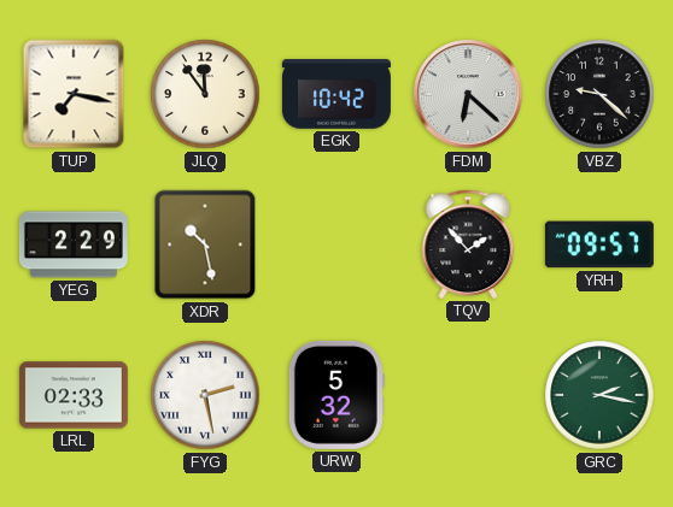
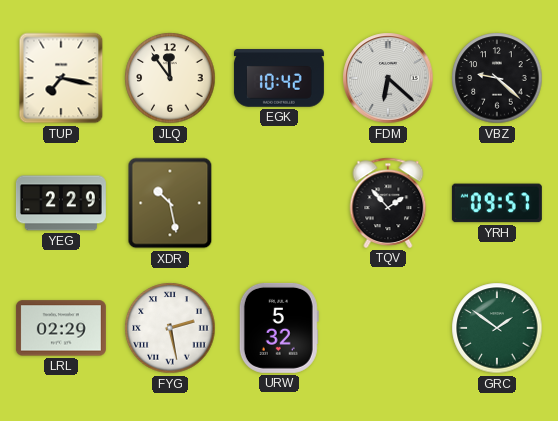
LRL: 02:33 -> 02:29
GRC: 2:17 -> 1:51
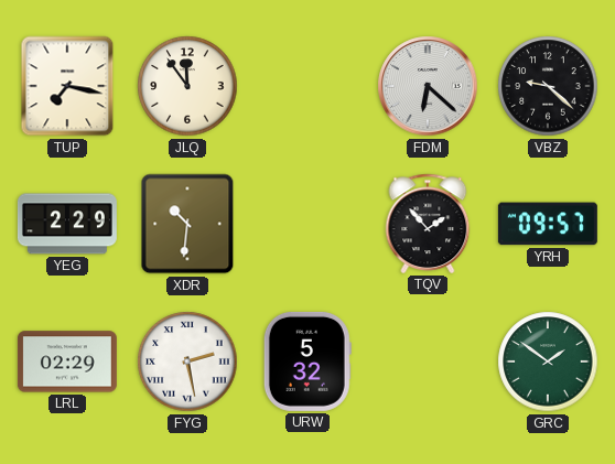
EGK: 10:42 -> none
XDR: 10:28 -> 10:31
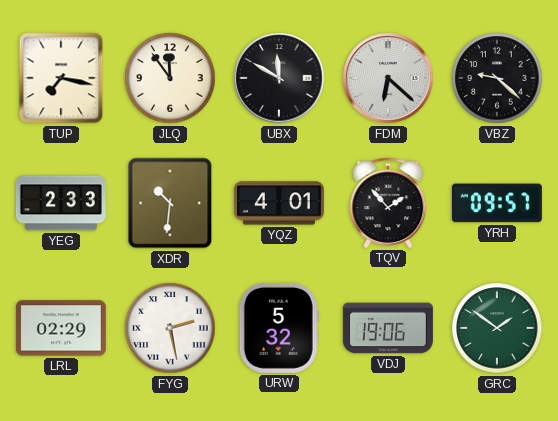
UBX: none -> 11:50
YEG: 2:29 -> 2:33
YQZ: none -> 4:01
VDJ: none -> 19:06
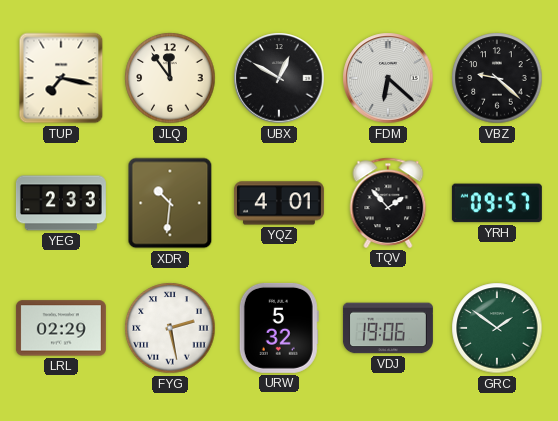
UBX: 11:50 -> 12:50
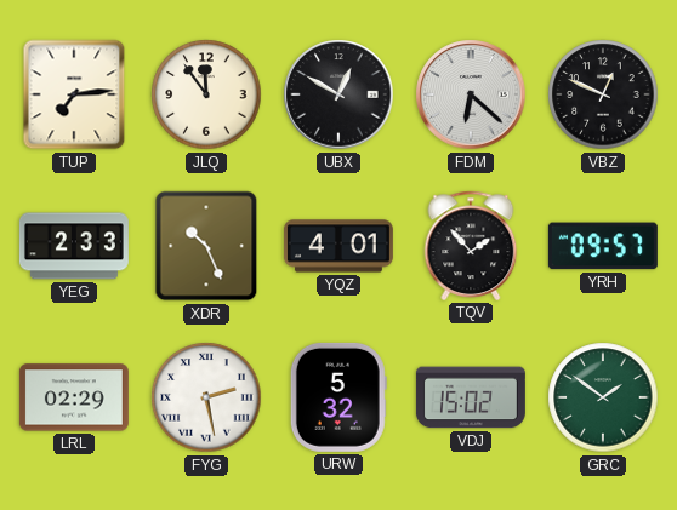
TUP: 7:17 -> 7:14
VBZ: 9:22 -> 12:49
XDR: 10:31 -> 10:26
VDJ: 19:06 -> 15:02
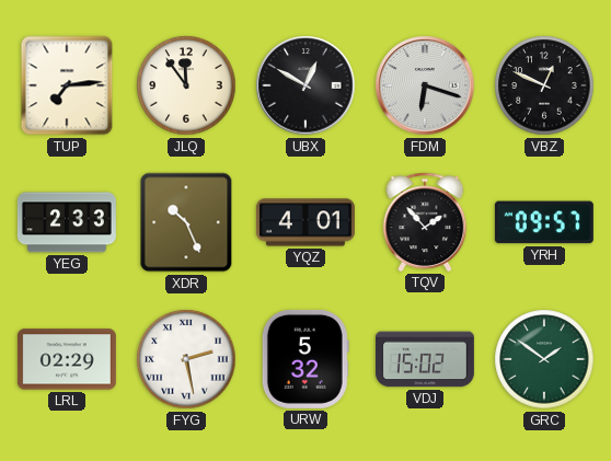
FDM: 6:22 -> 6:18
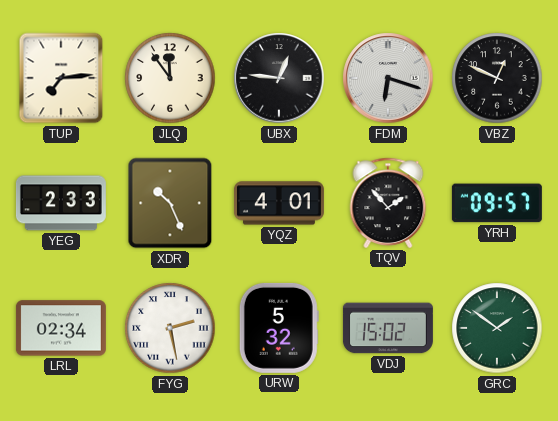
UBX: 12:50 -> 12:46
LRL: 02:29 -> 02:34
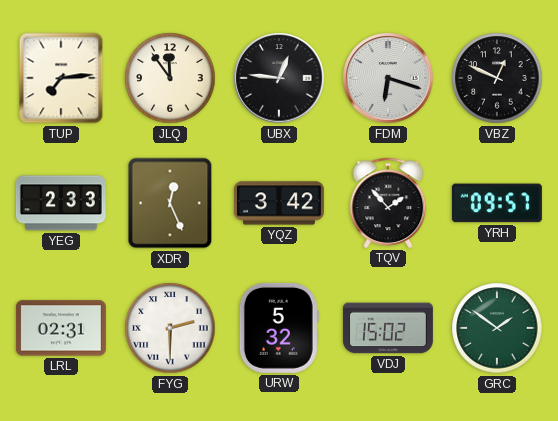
XDR: 10:26 -> 12:26
YQZ: 4:01 -> 3:42
LRL: 02:34 -> 02:31
FYG: 2:28 -> 2:30
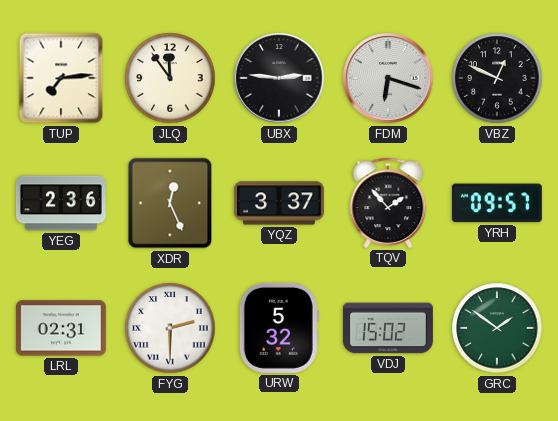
UBX: 12:46 -> 2:46
YEG: 2:33 -> 2:36
YQZ: 3:42 -> 3:37
